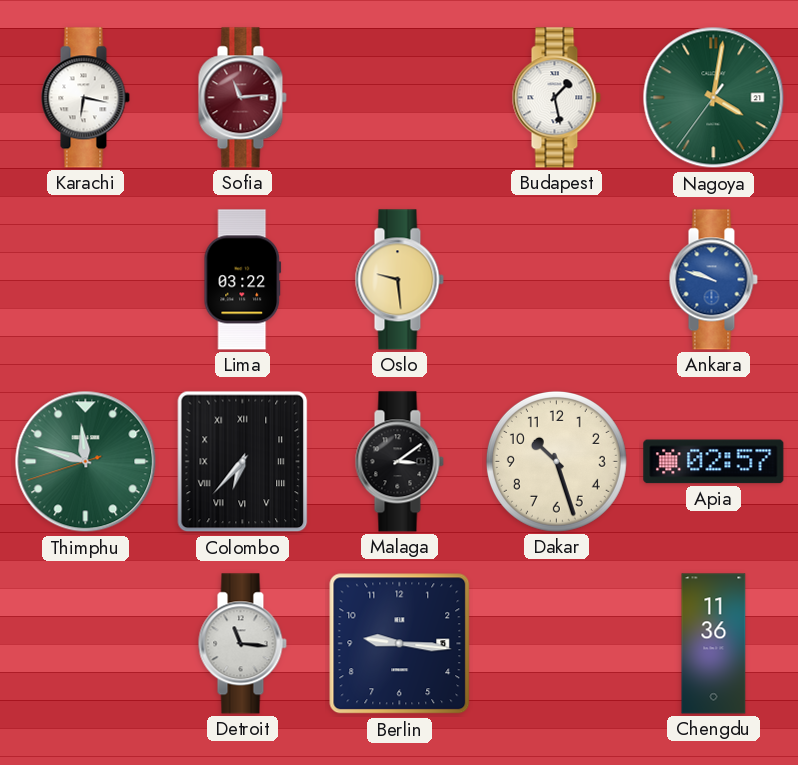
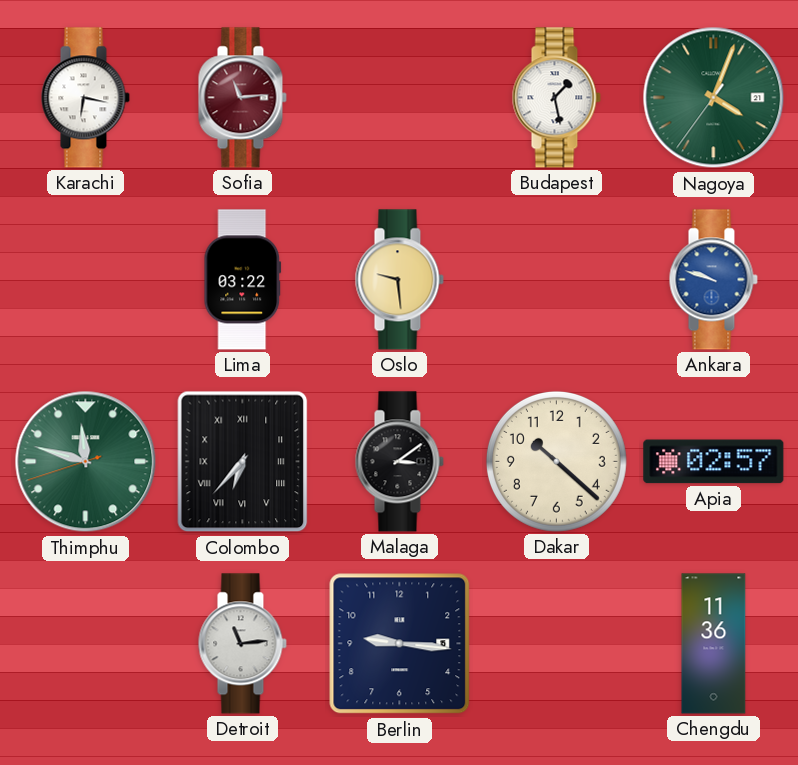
Nagoya: 4:01 -> 4:03
Dakar: 10:27 -> 10:22
Detroit: 11:16 -> 11:14
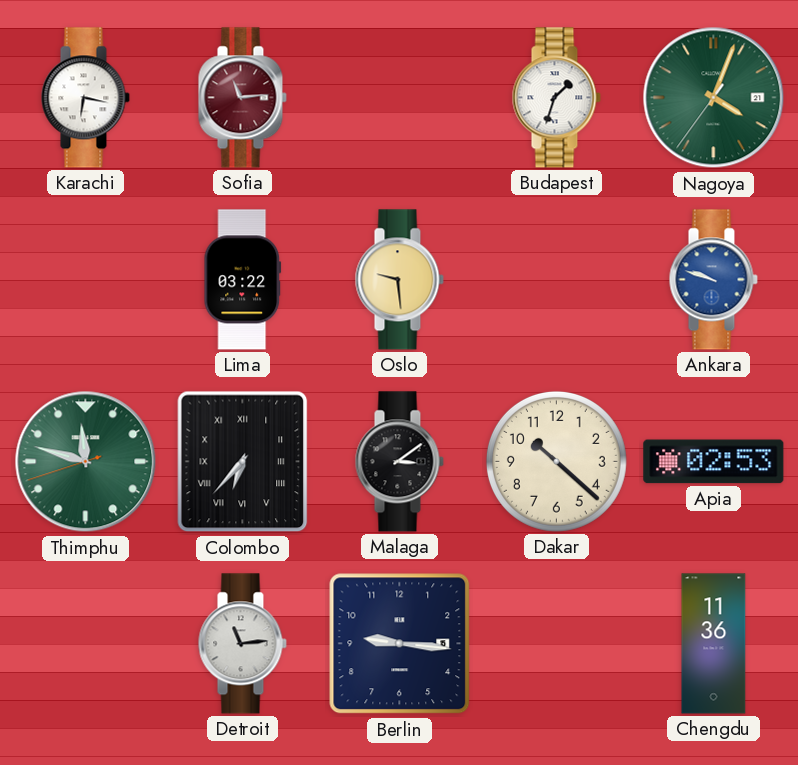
Budapest: 1:28 -> 1:33
Apia: 02:57 -> 02:53
